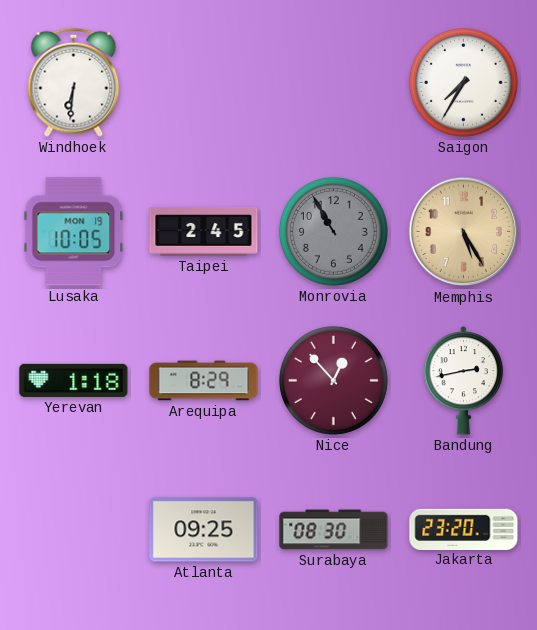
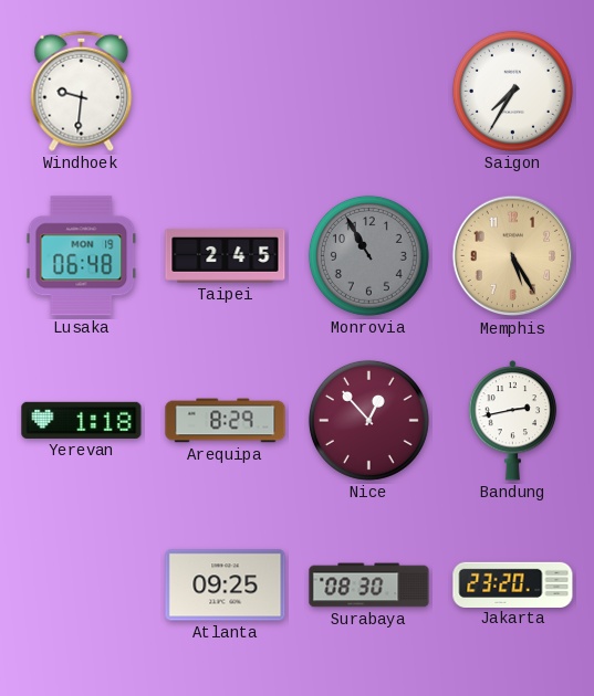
Windhoek: 6:31 -> 9:31
Lusaka: 10:05 -> 06:48
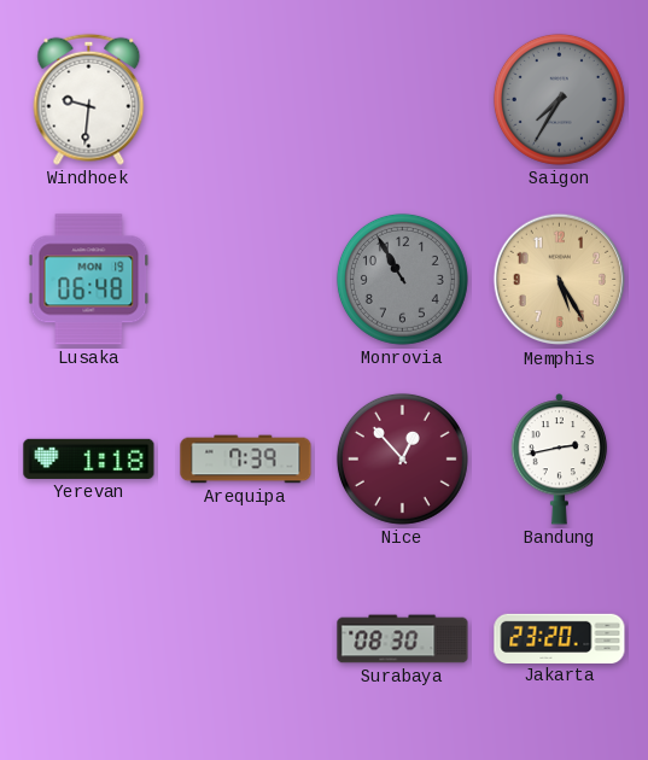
Saigon dial: white -> grey
Taipei: 2:45 -> none
Arequipa: 8:29 -> 7:39
Atlanta: 09:25 -> none
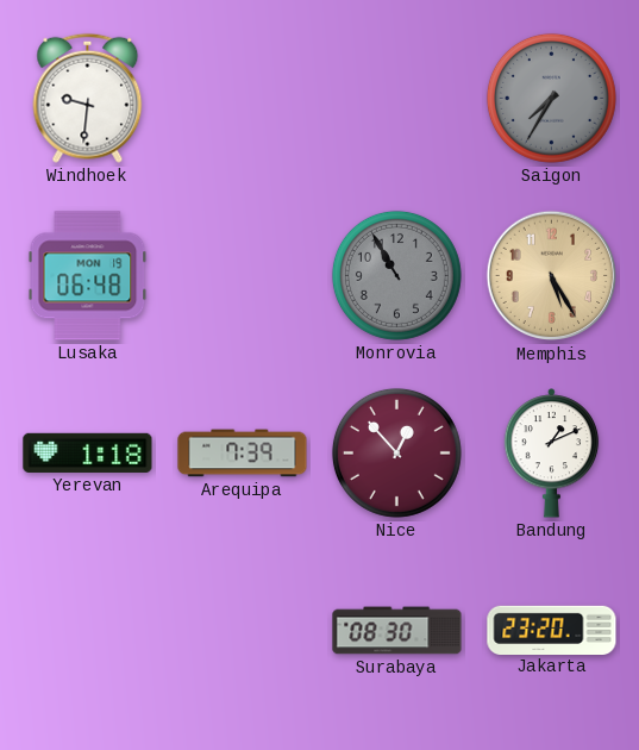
Bandung: 2:43 -> 1:11
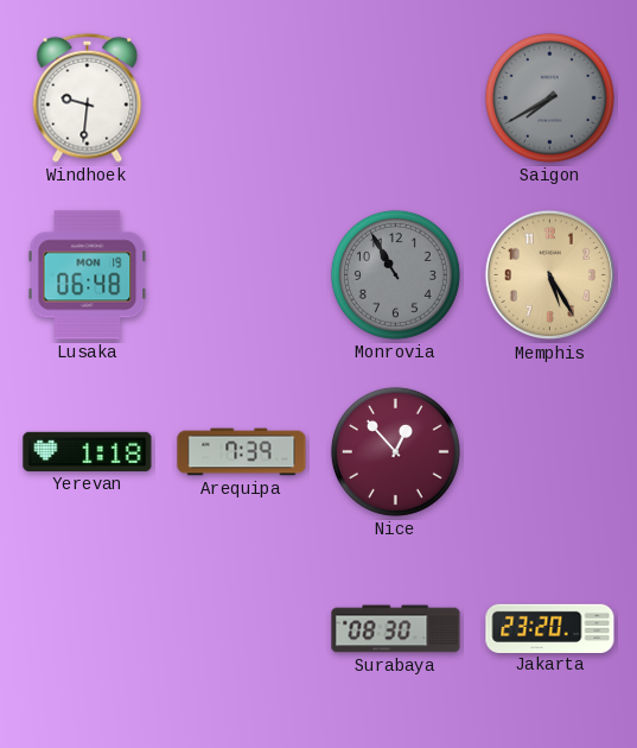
Saigon: 7:35 -> 7:40
Bandung: 1:11 -> none
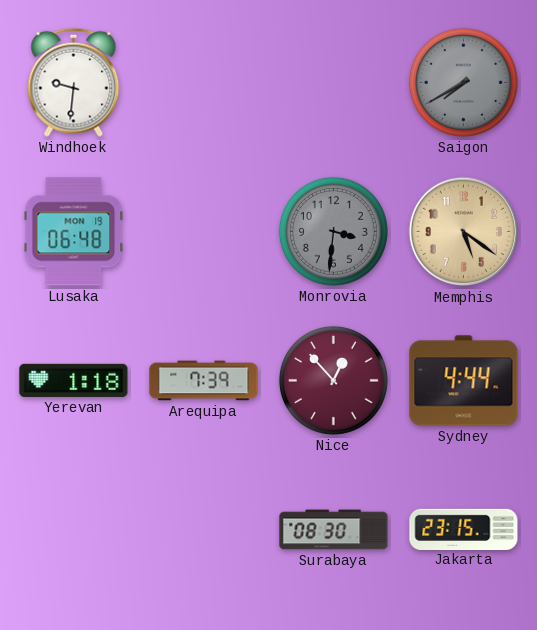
Monrovia: 10:55 -> 3:31
Memphis: 5:25 -> 5:21
Sydney: none -> 4:44
Jakarta: 23:20 -> 23:15
